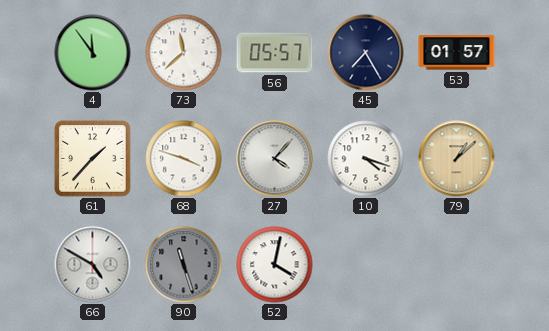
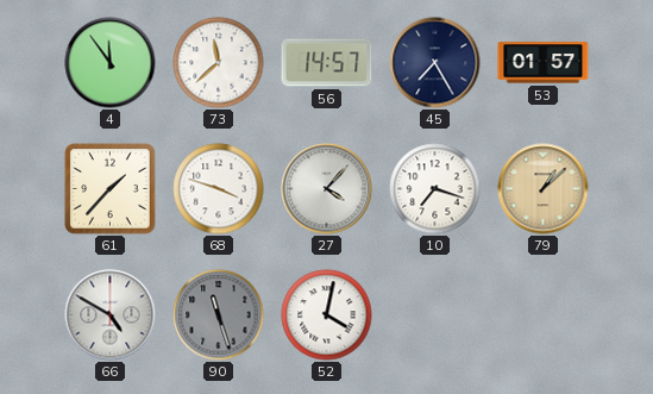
56: 05:57 -> 14:57
10: 4:18 -> 7:18
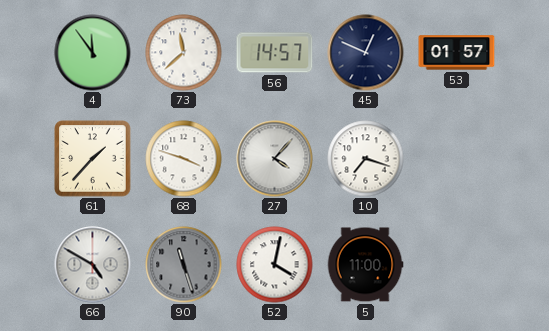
45: 7:25 -> 12:49
79: 1:08 -> none
5: none -> 11:00
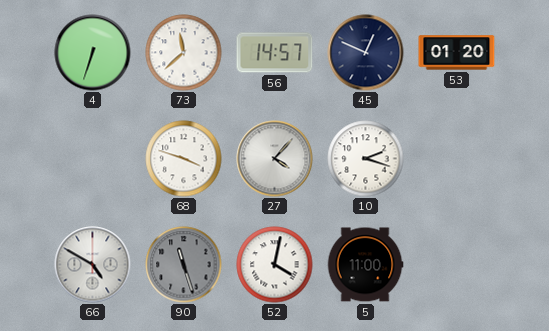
4: 11:54 -> 6:33
53: 01:57 -> 01:20
61: 1:37 -> none
10: 7:18 -> 2:18
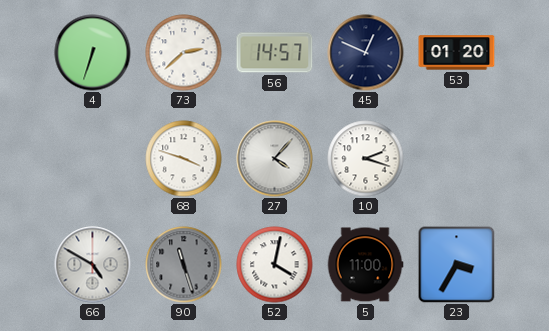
73: 11:38 -> 2:38
23: none -> 3:35
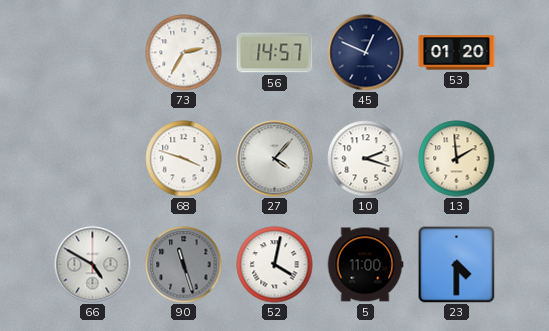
4: 6:33 -> none
73: 2:38 -> 2:35
13: none -> 1:59
23: 3:35 -> 4:30
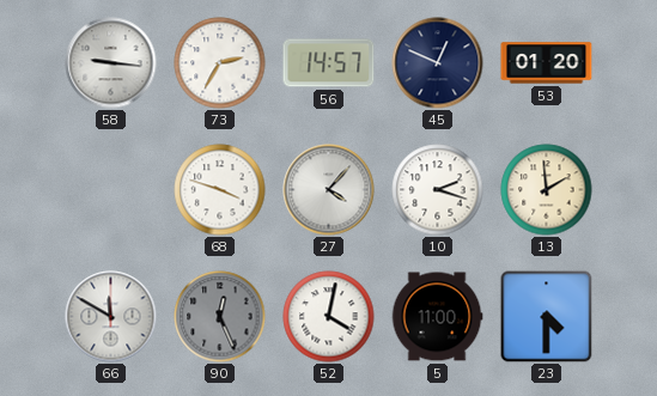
58: none -> 9:16
66: 4:50 -> 11:50
90: 11:27 -> 12:26
